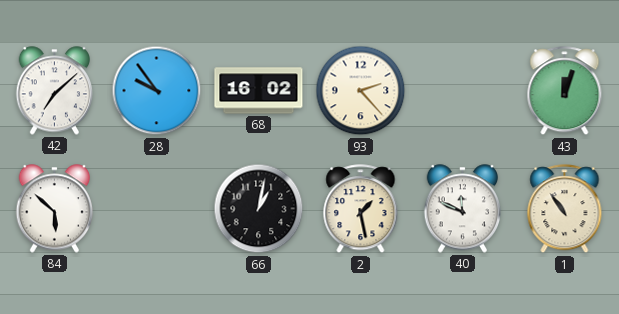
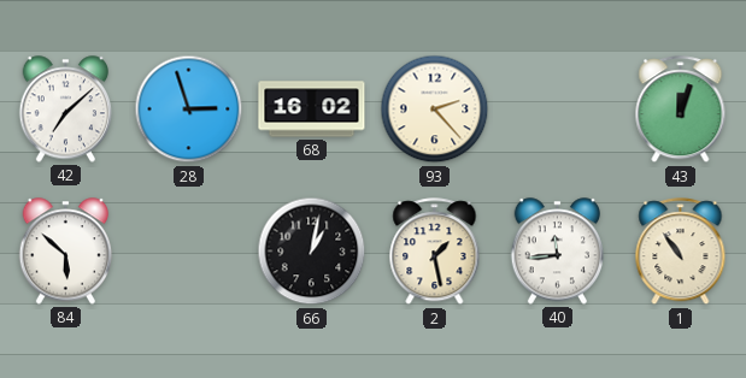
28: 9:54 -> 2:57
40: 11:49 -> 11:44
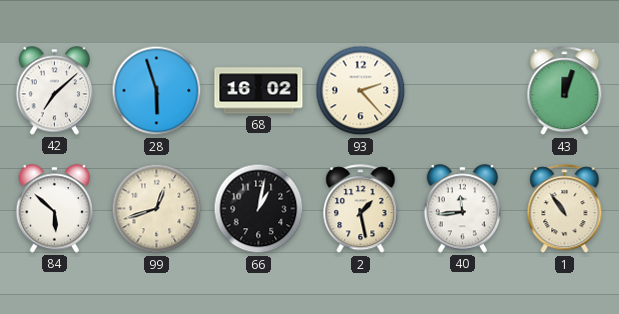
28: 2:57 -> 5:57
99: none -> 12:42
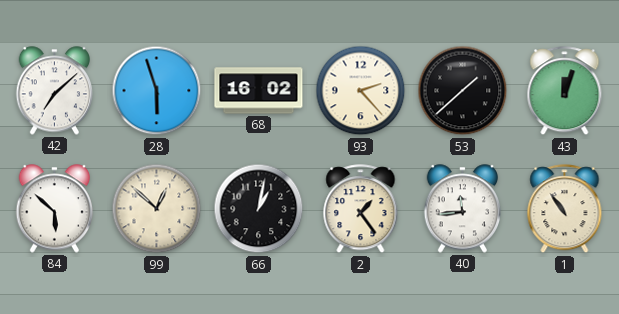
53: none -> 1:38
99: 12:42 -> 12:52
2: 1:28 -> 1:24
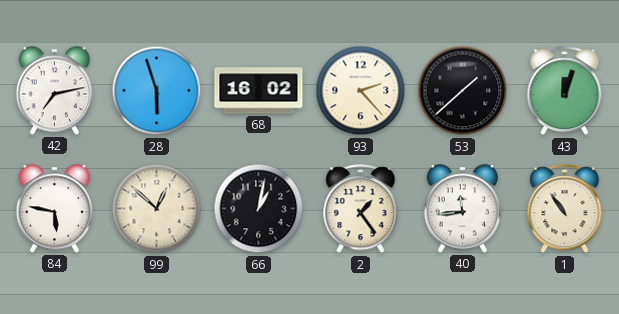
42: 7:08 -> 7:13
84: 5:52 -> 5:47
